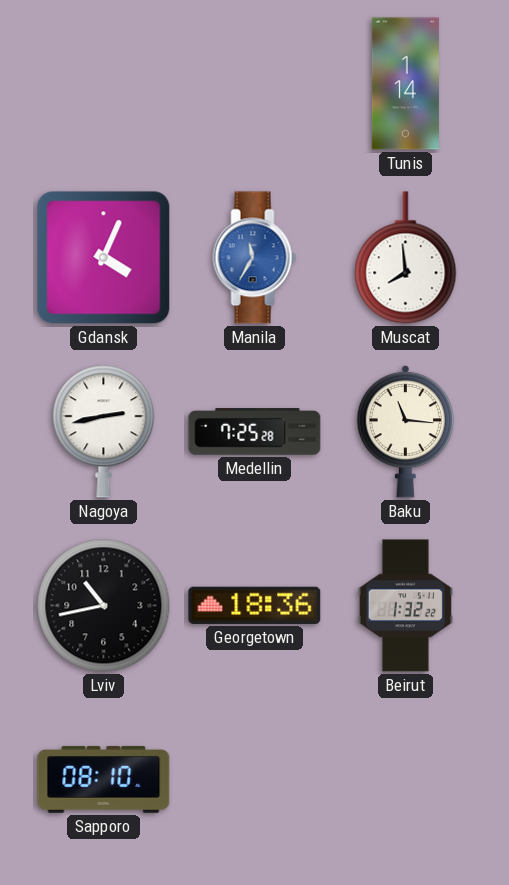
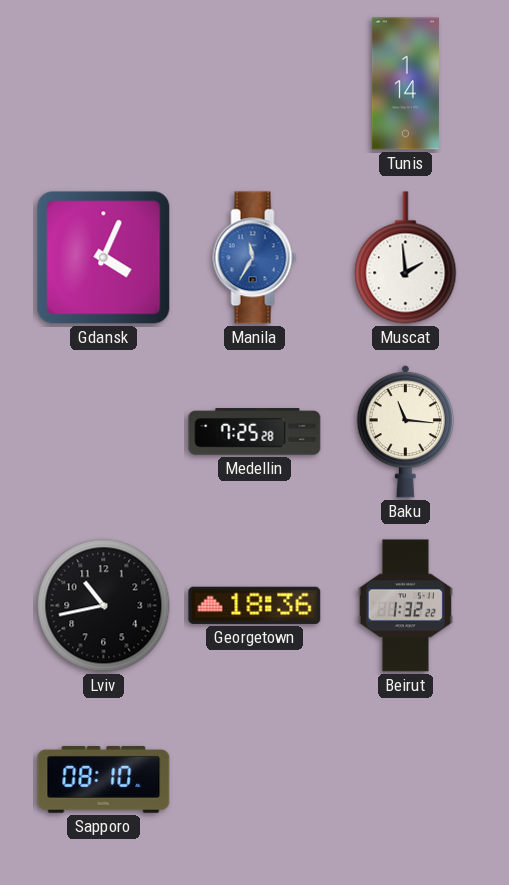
Muscat: 7:59 -> 1:59
Nagoya: 2:43 -> none
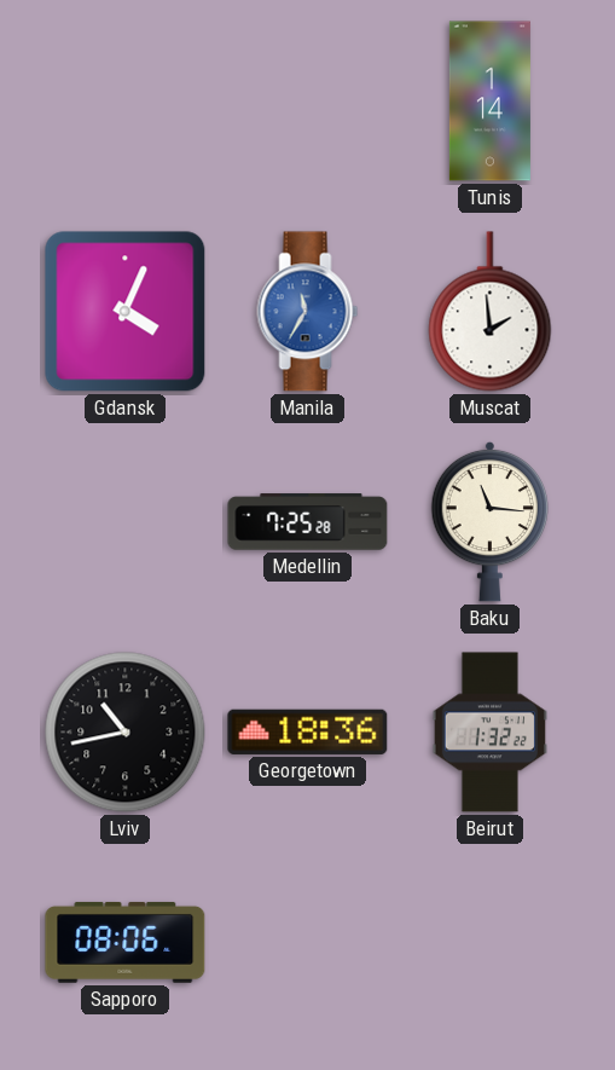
Sapporo: 08:10 -> 08:06
